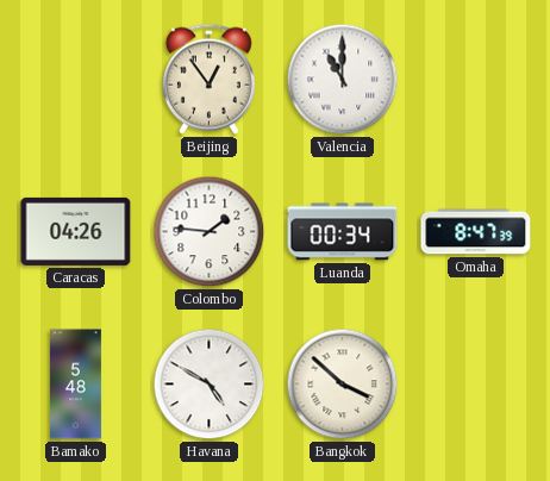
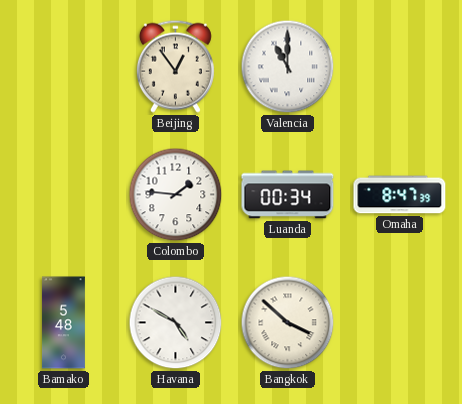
Caracas: 04:26 -> none
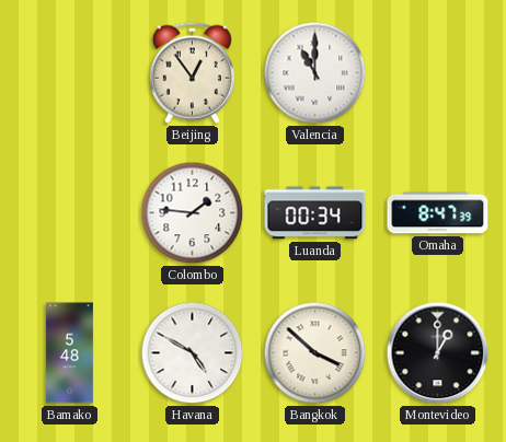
Montevideo: none -> 1:00
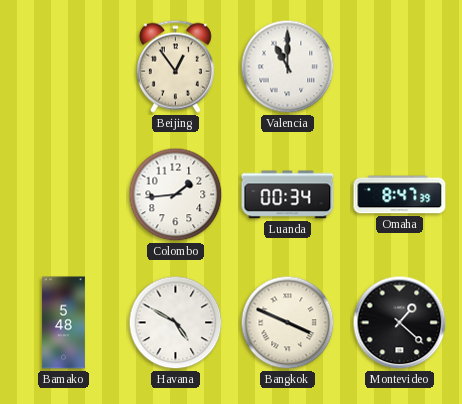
Colombo: 1:46 -> 1:44
Bangkok: 3:52 -> 3:49
Montevideo: 1:00 -> 1:22
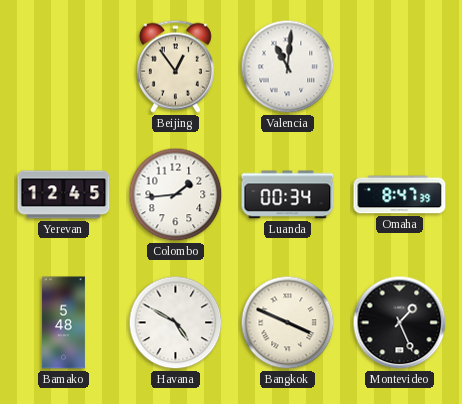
Valencia: 11:00 -> 11:01
Yerevan: none -> 12:45
Montevideo: 1:22 -> 1:26
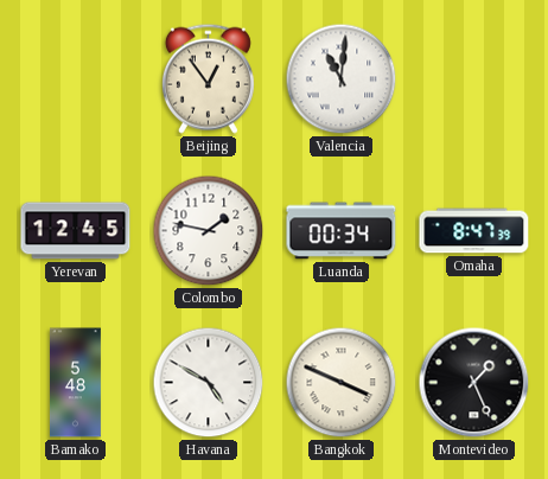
Colombo: 1:44 -> 1:47
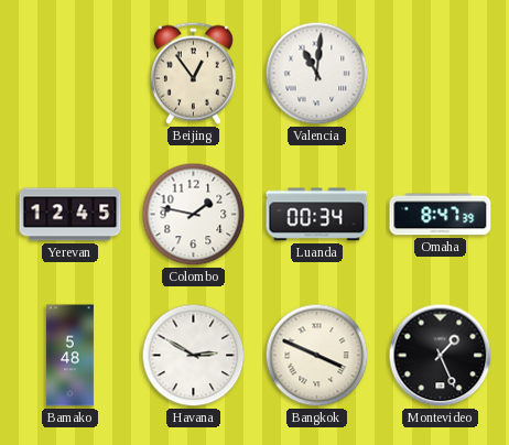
Havana: 4:50 -> 2:50
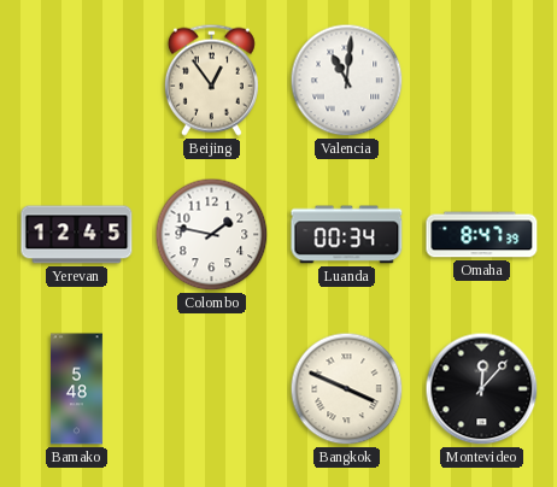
Havana: 2:50 -> none
Montevideo: 1:26 -> 12:07
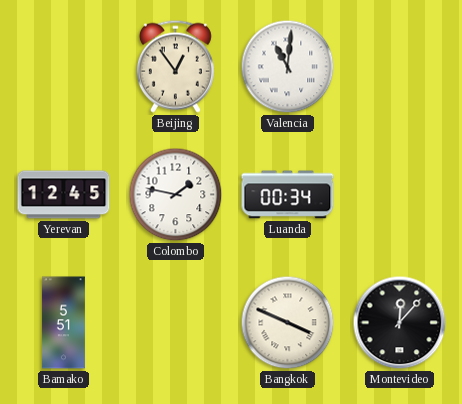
Omaha: 8:47 -> none
Bamako: 5:48 -> 5:51
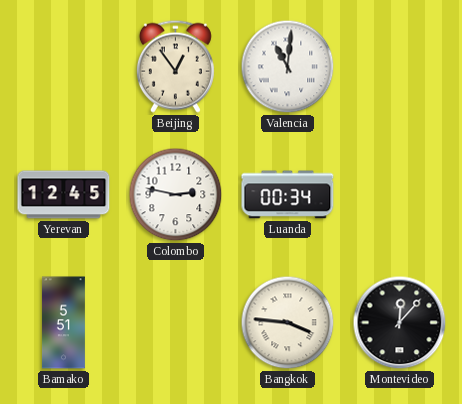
Colombo: 1:47 -> 2:47
Bangkok: 3:49 -> 3:46
